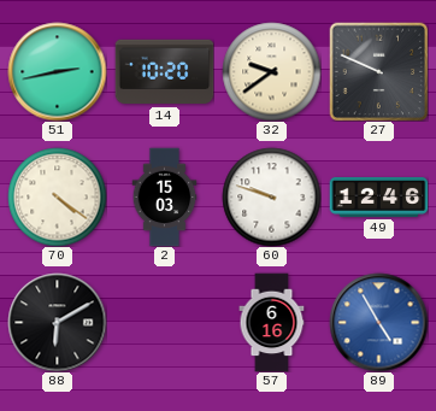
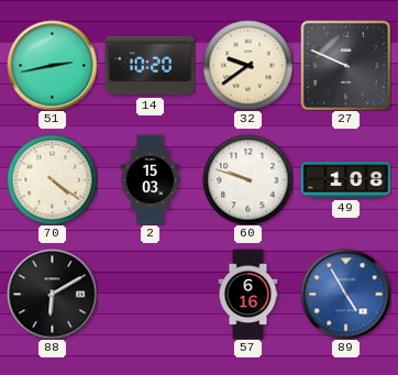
49: 12:46 -> 1:08
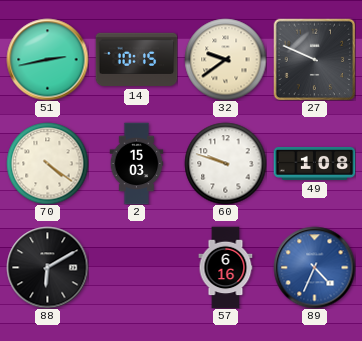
14: 10:20 -> 10:15
89: 4:55 -> 4:34
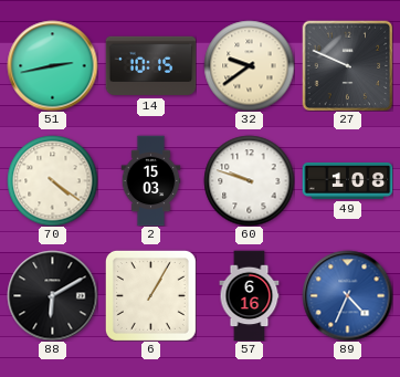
6: none -> 1:05
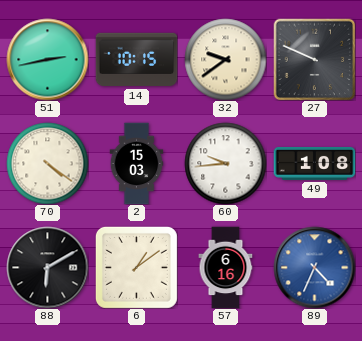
60: 9:48 -> 9:44
6: 1:05 -> 1:09
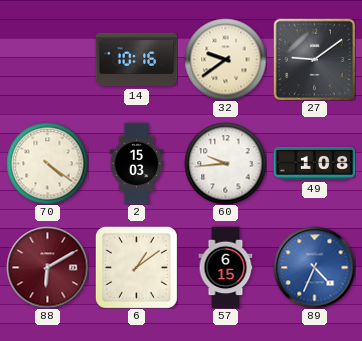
51: 2:43 -> none
14: 10:15 -> 10:16
27: 9:49 -> 9:09
88 dial: black -> burgundy
57: 6:16 -> 6:15
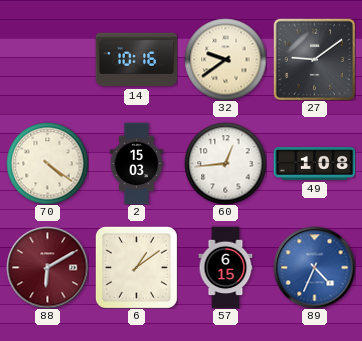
60: 9:44 -> 12:44
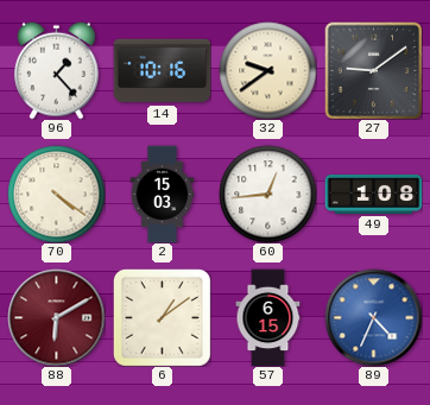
96: none -> 1:23
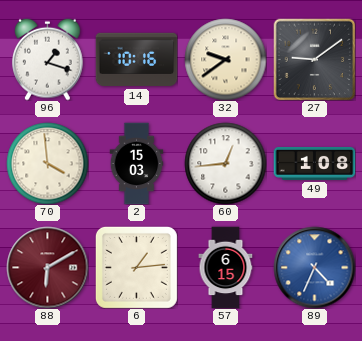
96: 1:23 -> 1:18
70: 4:21 -> 3:59
6: 1:09 -> 1:14
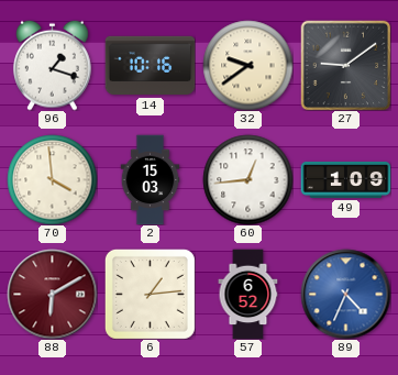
49: 1:08 -> 1:09
57: 6:15 -> 6:52
